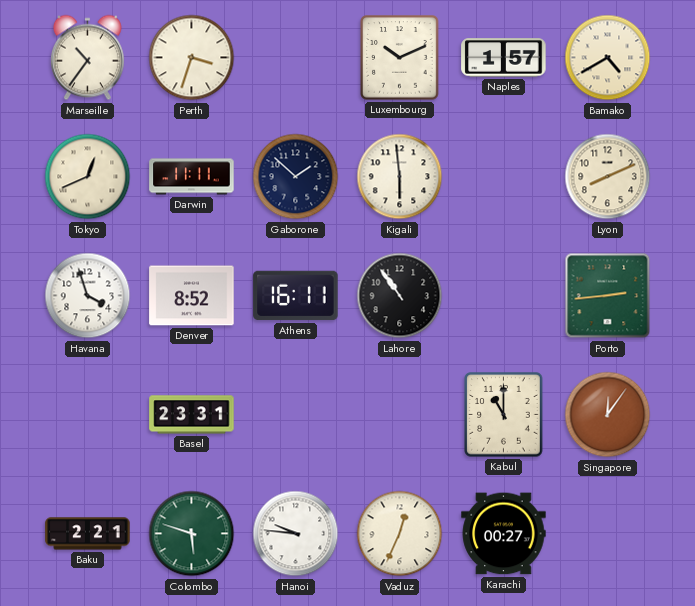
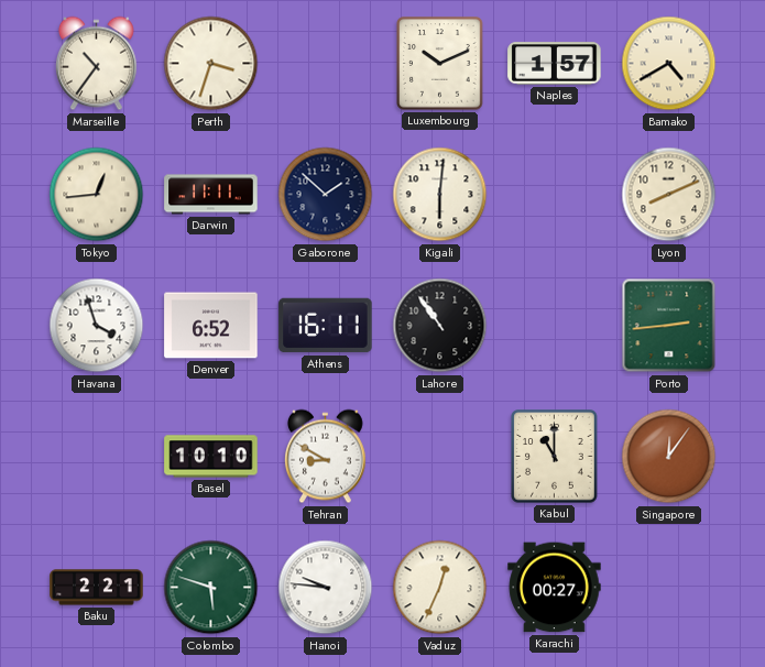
Tokyo: 12:41 -> 12:44
Kigali: 5:59 -> 6:01
Denver: 8:52 -> 6:52
Basel: 23:31 -> 10:10
Tehran: none -> 8:50
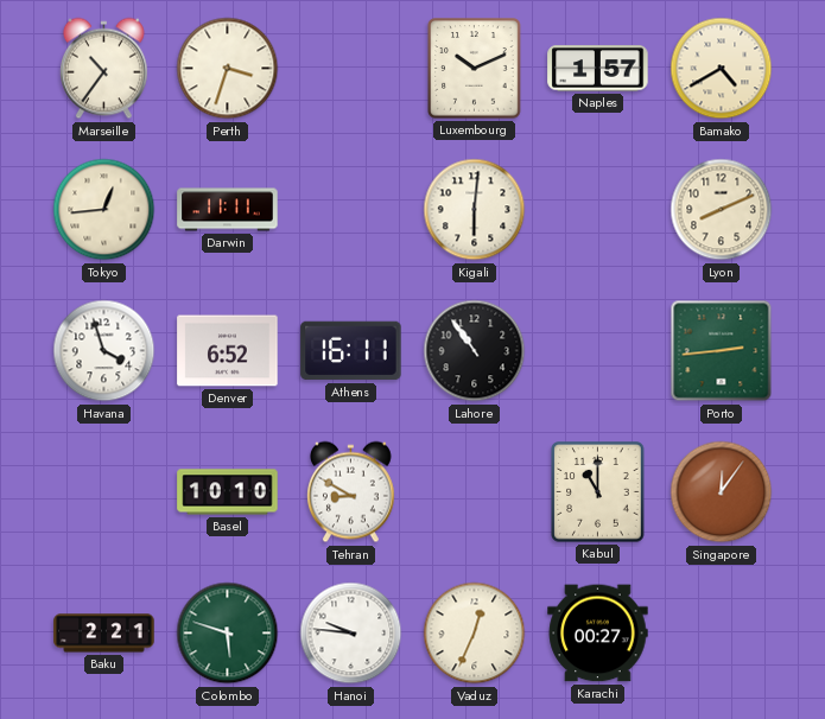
Gaborone: 1:52 -> none
